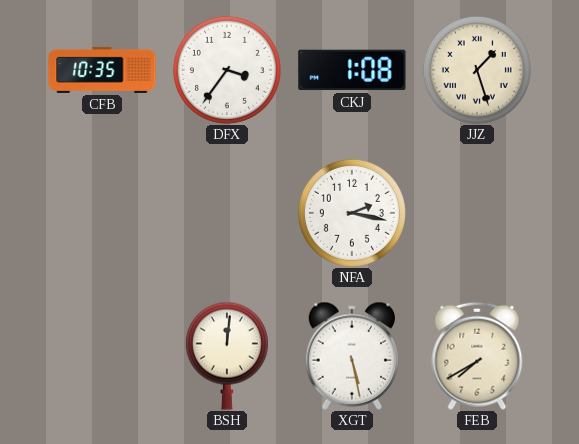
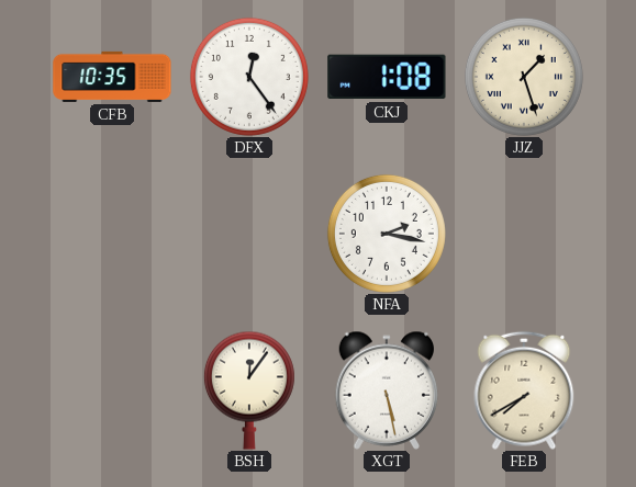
DFX: 3:36 -> 12:24
BSH: 12:01 -> 12:06
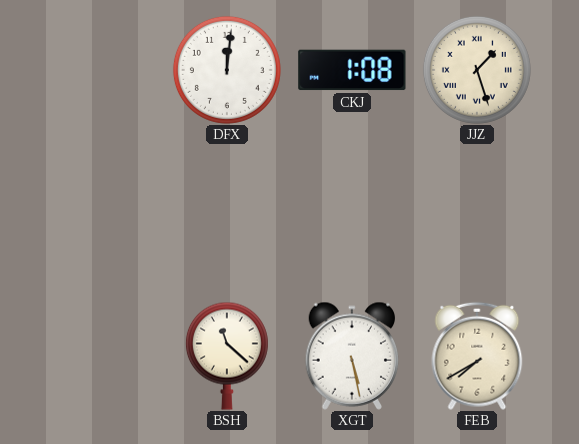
CFB: 10:35 -> none
DFX: 12:24 -> 12:01
NFA: 2:17 -> none
BSH: 12:06 -> 11:22
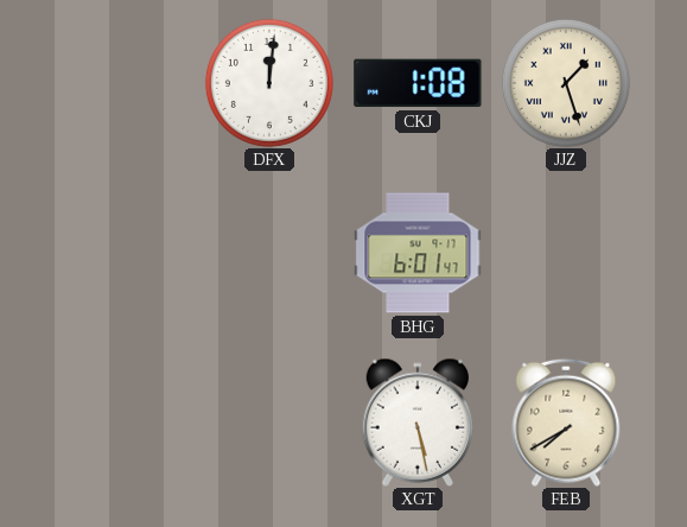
BHG: none -> 6:01
BSH: 11:22 -> none
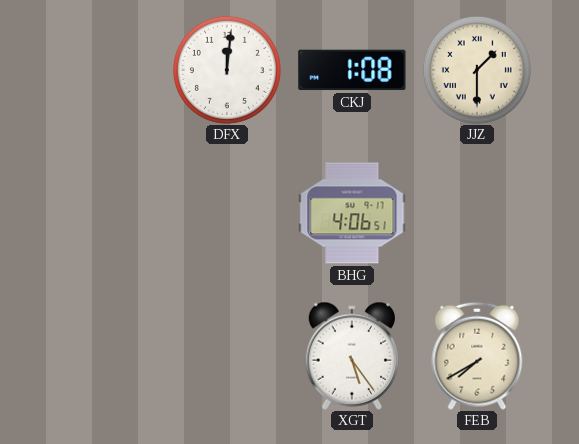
JJZ: 1:27 -> 1:30
BHG: 6:01 -> 4:06
XGT: 5:28 -> 5:24
